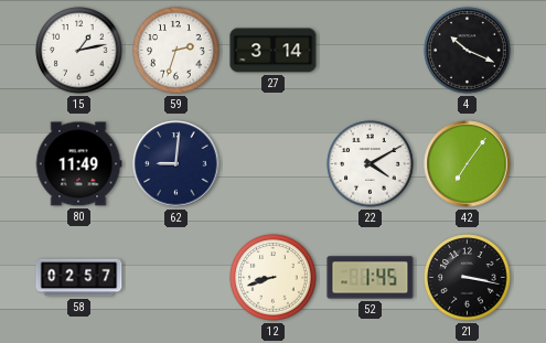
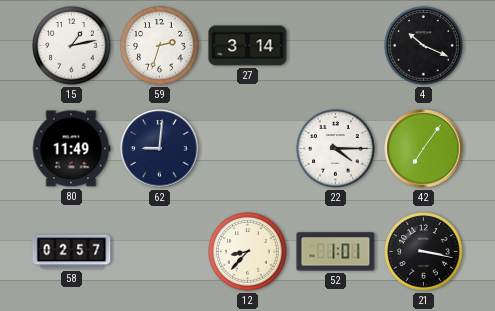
22: 4:10 -> 4:15
12: 8:42 -> 8:37
52: 1:45 -> 1:01
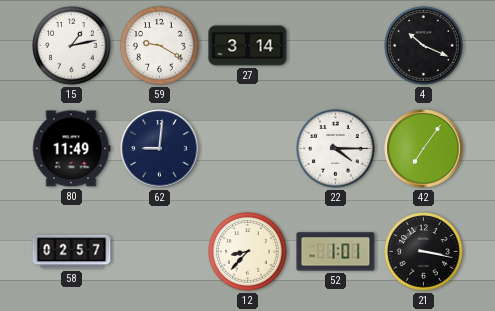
59: 2:33 -> 9:20
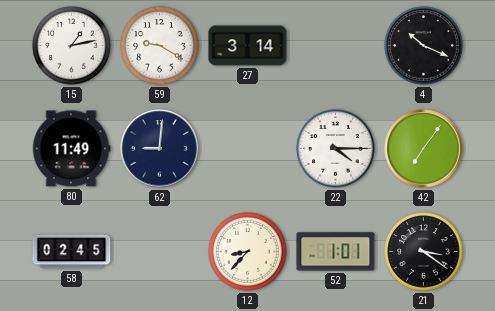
58: 02:57 -> 02:45
21: 3:17 -> 3:21
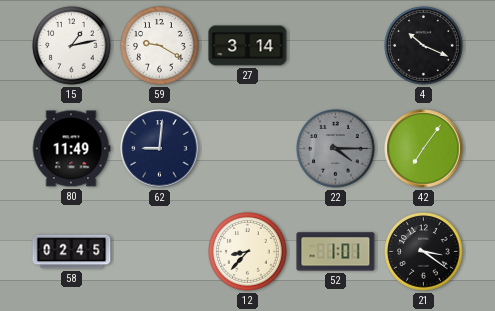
22 dial: white -> grey
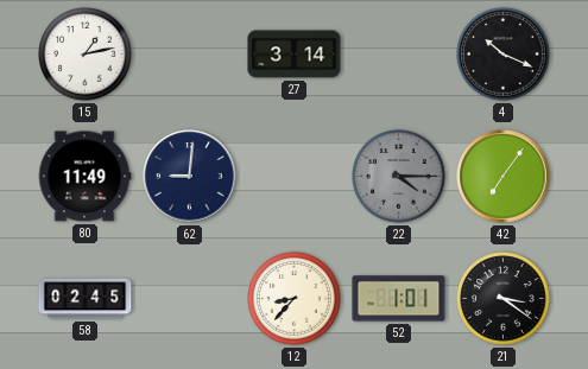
59: 9:20 -> none
